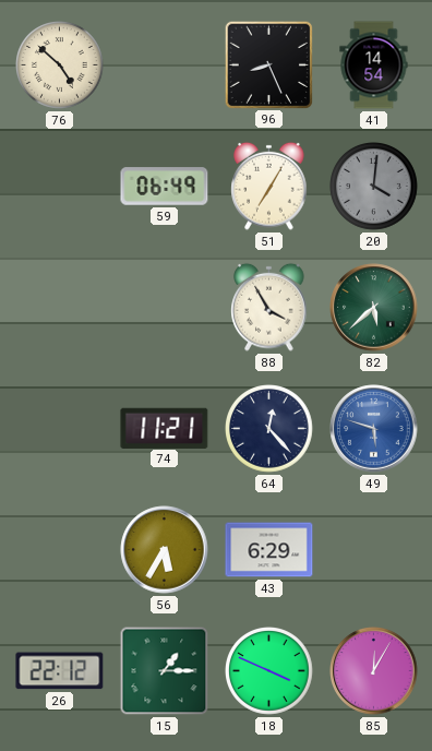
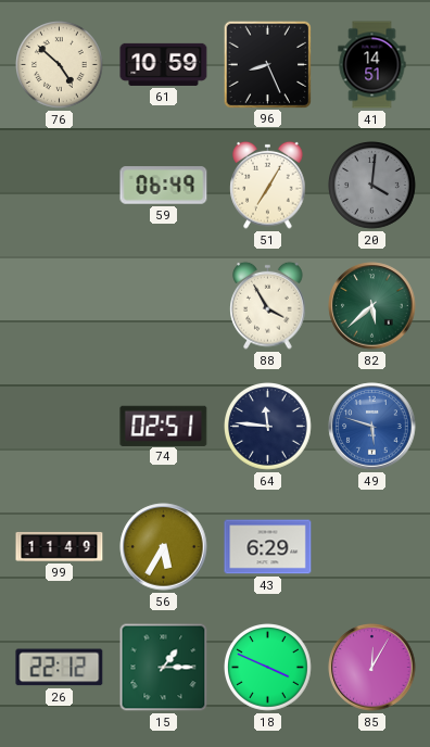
61: none -> 10:59
41: 14:54 -> 14:51
74: 11:21 -> 02:51
64: 12:23 -> 11:46
99: none -> 11:49
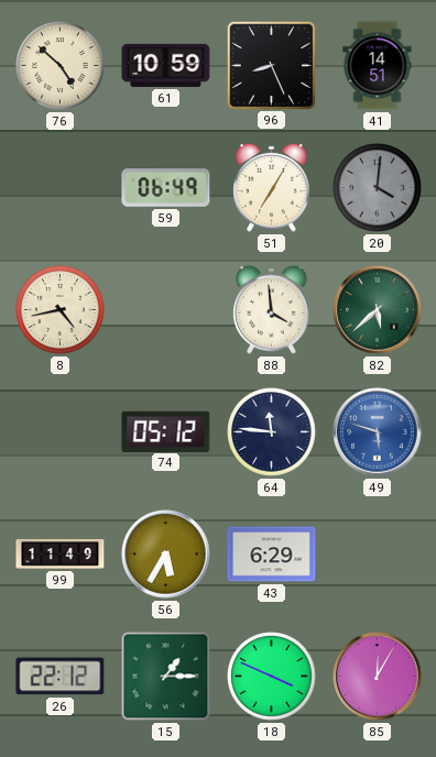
8: none -> 4:43
88: 3:55 -> 3:59
74: 02:51 -> 05:12
